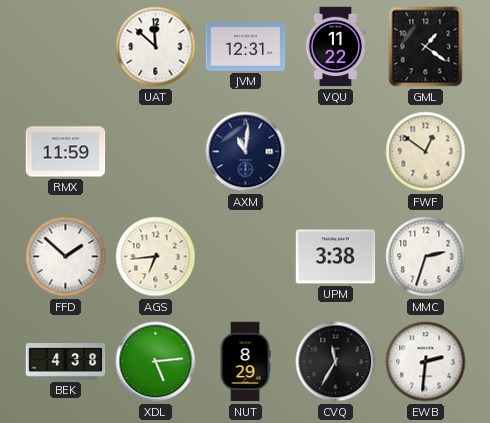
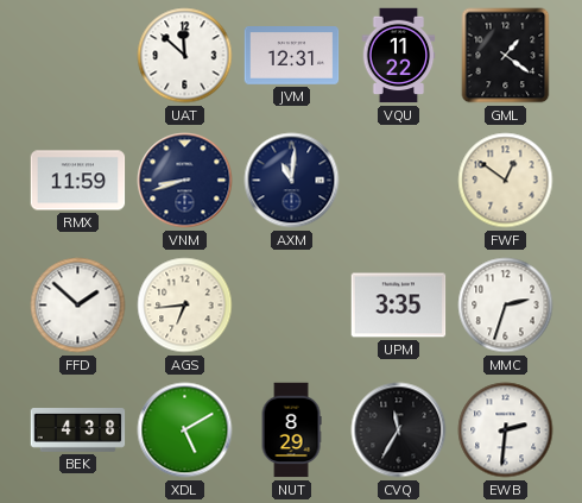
VNM: none -> 8:42
UPM: 3:38 -> 3:35
XDL: 5:14 -> 5:10
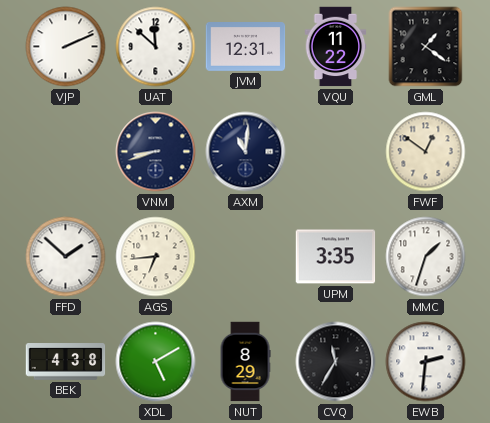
VJP: none -> 2:11
RMX: 11:59 -> none
MMC: 2:33 -> 1:33
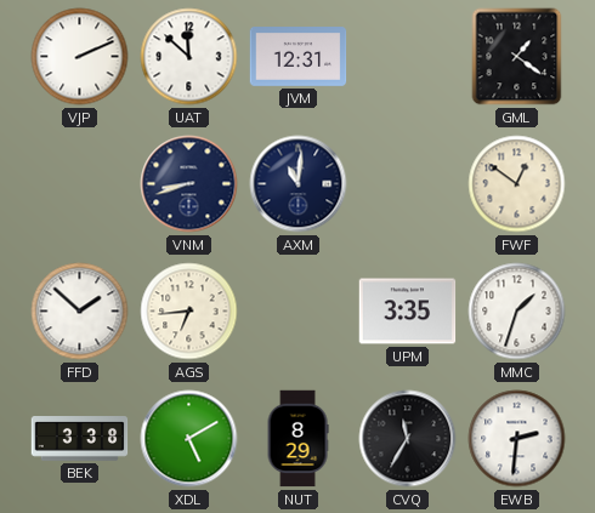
VQU: 11:22 -> none
BEK: 4:38 -> 3:38
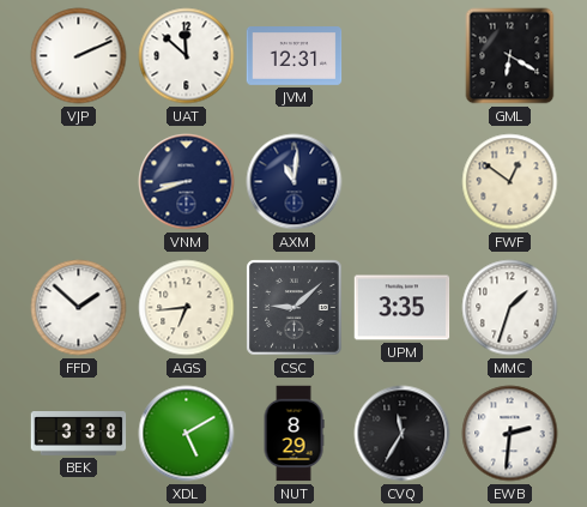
GML: 1:21 -> 6:20
CSC: none -> 9:08
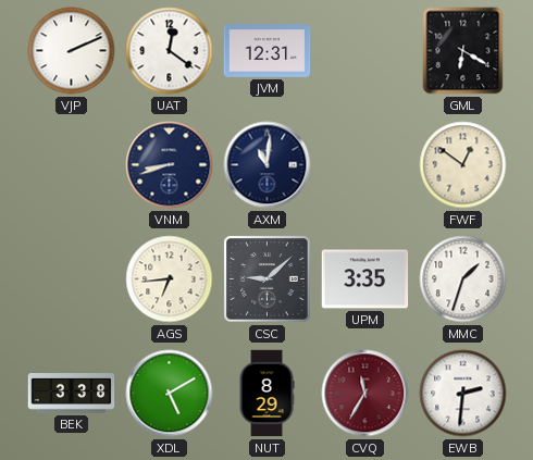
UAT: 11:52 -> 12:21
FFD: 1:52 -> none
CVQ dial: black -> burgundy
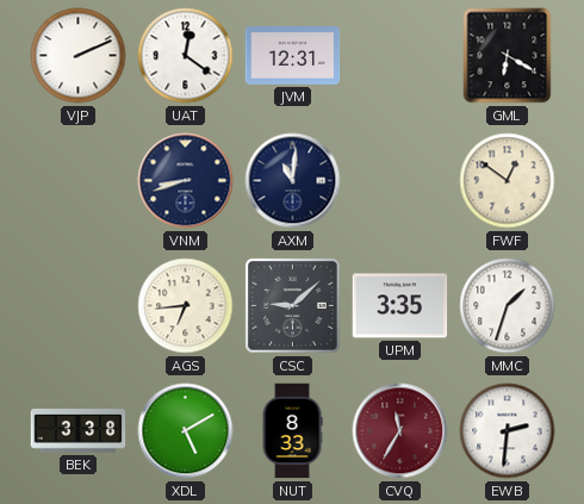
NUT: 8:29 -> 8:33
